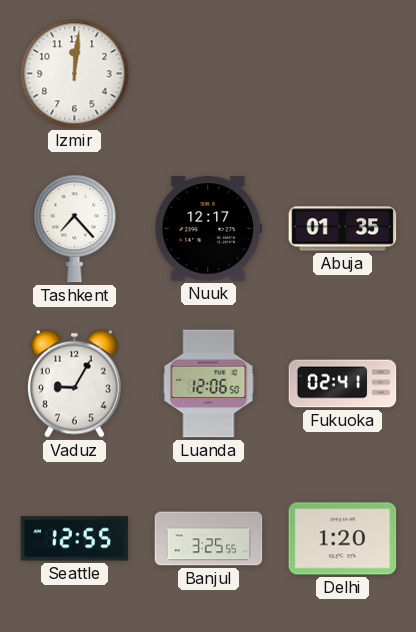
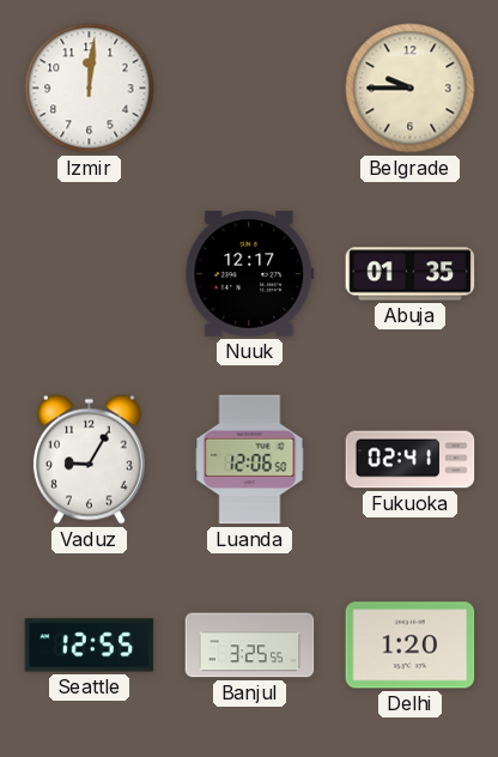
Belgrade: none -> 9:45
Tashkent: 7:23 -> none
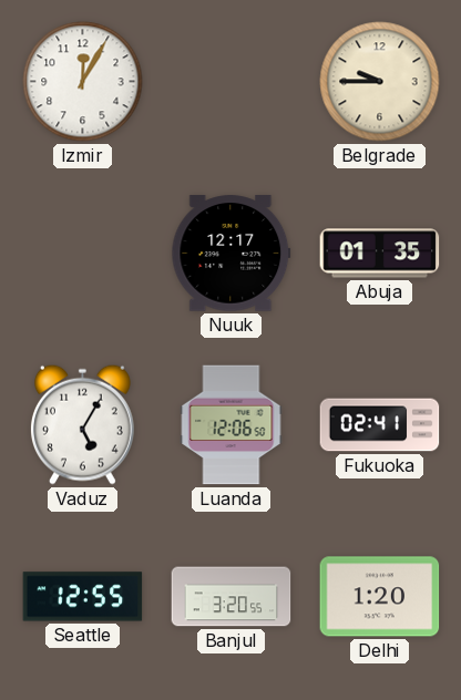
Izmir: 12:01 -> 12:05
Vaduz: 9:05 -> 5:05
Banjul: 3:25 -> 3:20
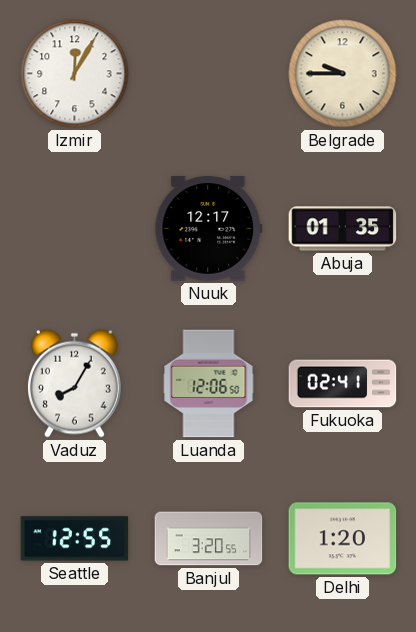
Vaduz: 5:05 -> 8:05
